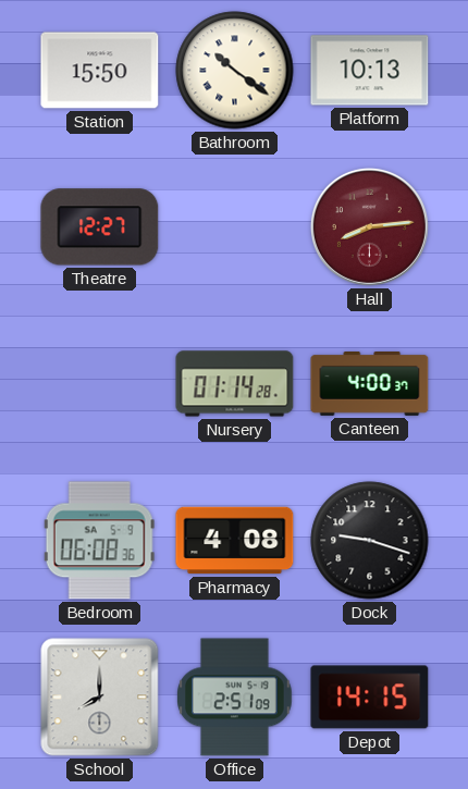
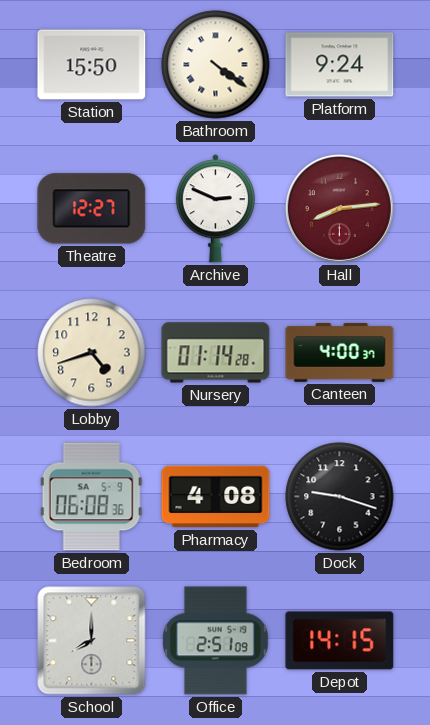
Bathroom: 10:21 -> 4:21
Platform: 10:13 -> 9:24
Archive: none -> 2:49
Lobby: none -> 4:42
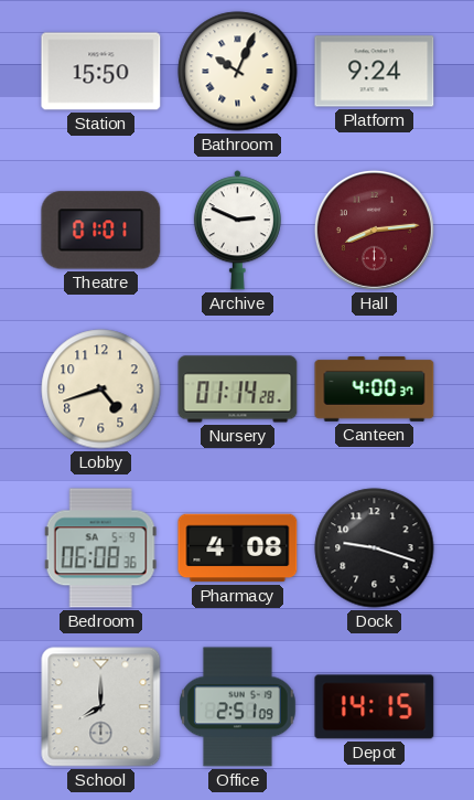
Bathroom: 4:21 -> 10:04
Theatre: 12:27 -> 01:01
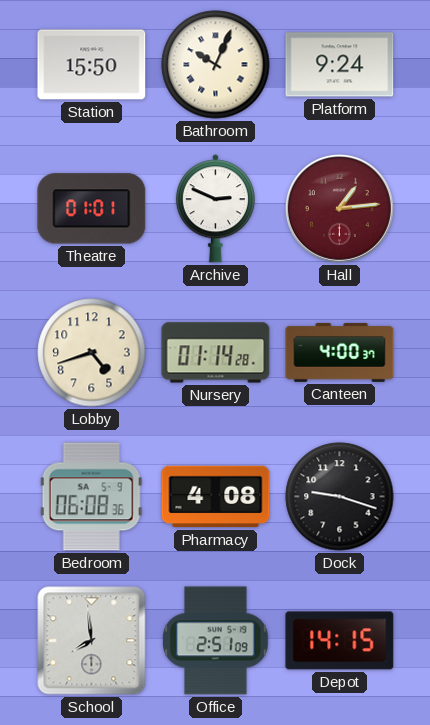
Hall: 8:14 -> 1:14
School: 8:00 -> 7:59
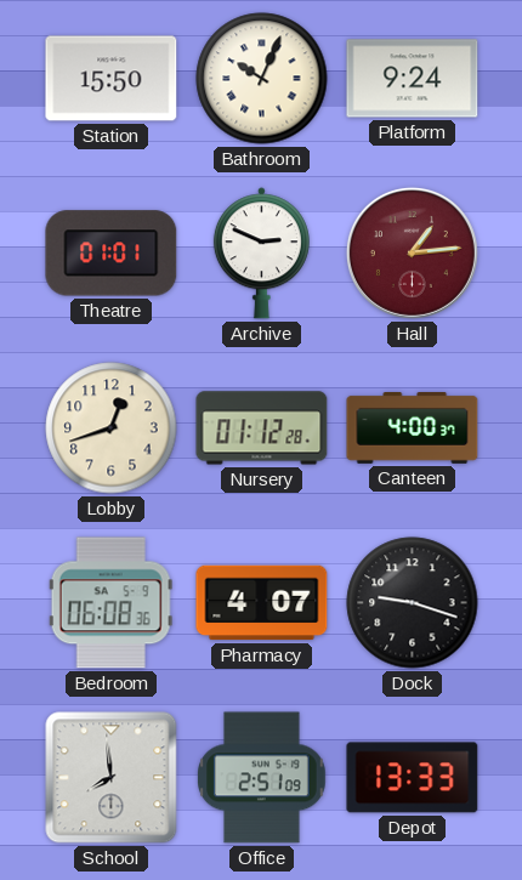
Lobby: 4:42 -> 12:42
Nursery: 01:14 -> 01:12
Pharmacy: 4:08 -> 4:07
Depot: 14:15 -> 13:33
